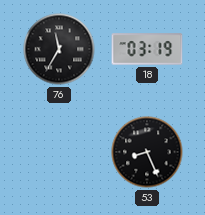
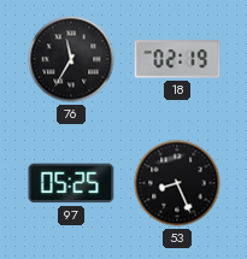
18: 03:19 -> 02:19
97: none -> 05:25
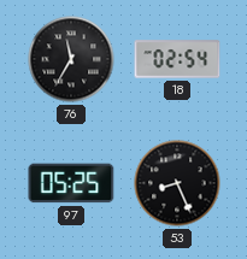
18: 02:19 -> 02:54
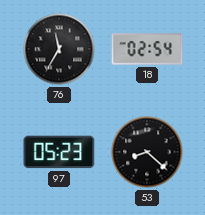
97: 05:25 -> 05:23
53: 8:26 -> 8:22
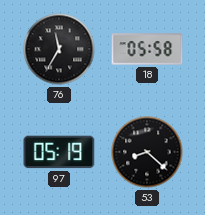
18: 02:54 -> 05:58
97: 05:23 -> 05:19
